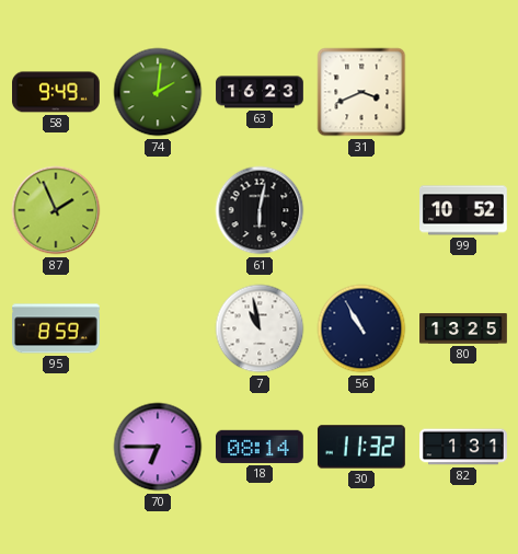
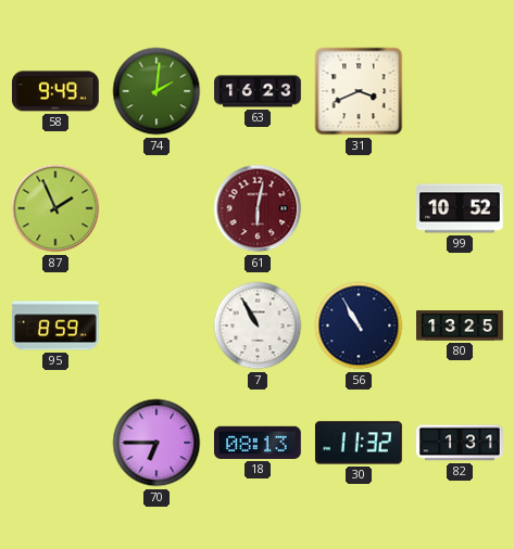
61 dial: black -> burgundy
7: 10:58 -> 10:55
18: 08:14 -> 08:13
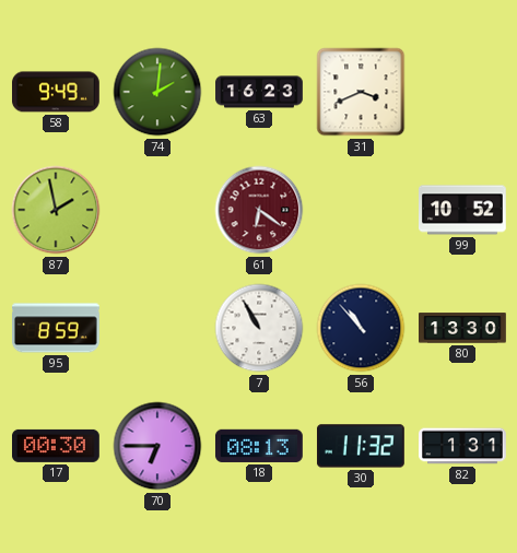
87: 1:56 -> 1:58
61: 6:02 -> 6:21
56: 10:55 -> 10:53
80: 13:25 -> 13:30
17: none -> 00:30
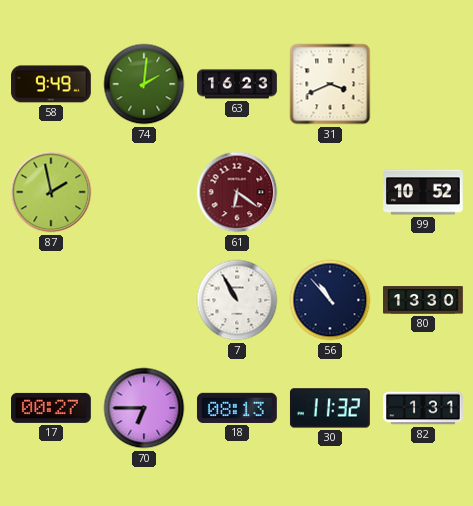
95: 8:59 -> none
17: 00:30 -> 00:27
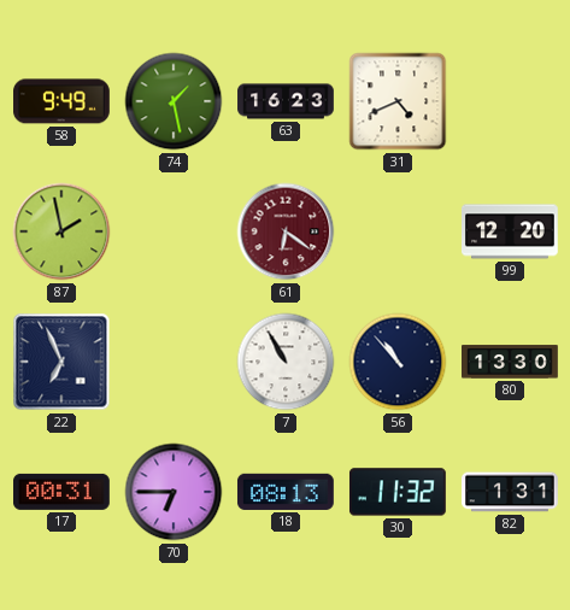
74: 2:01 -> 1:28
31: 3:41 -> 4:41
99: 10:52 -> 12:20
22: none -> 6:56
17: 00:27 -> 00:31
